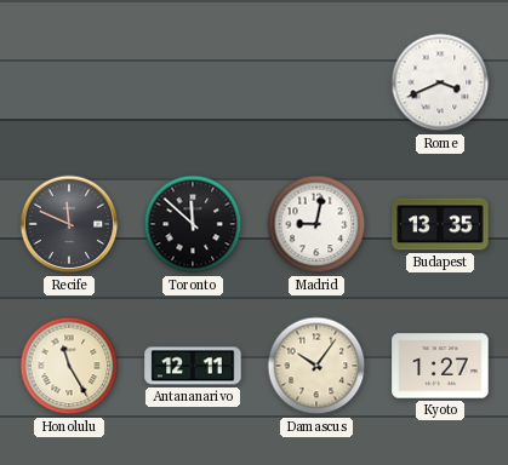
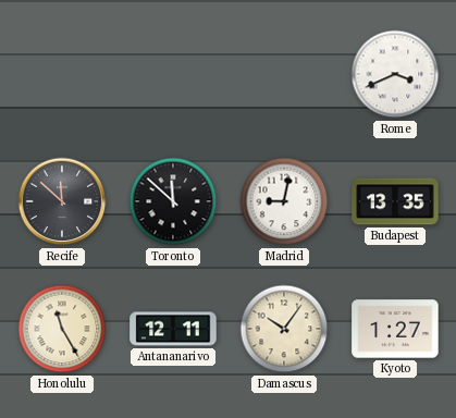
Recife: 11:49 -> 11:52
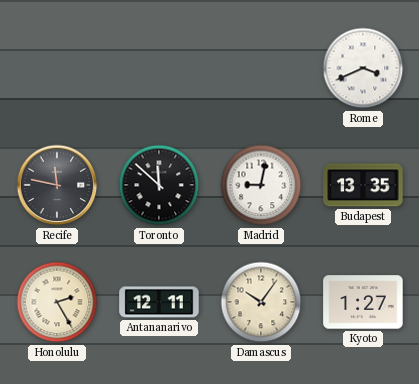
Recife: 11:52 -> 11:47
Honolulu: 11:25 -> 2:25
